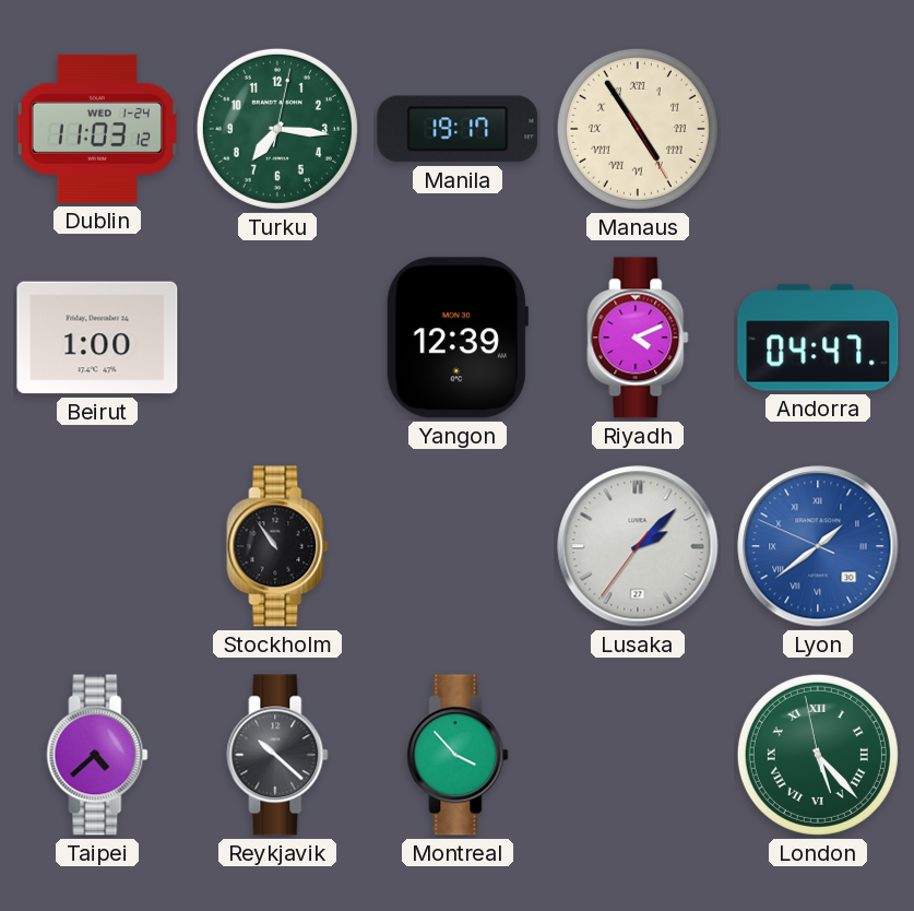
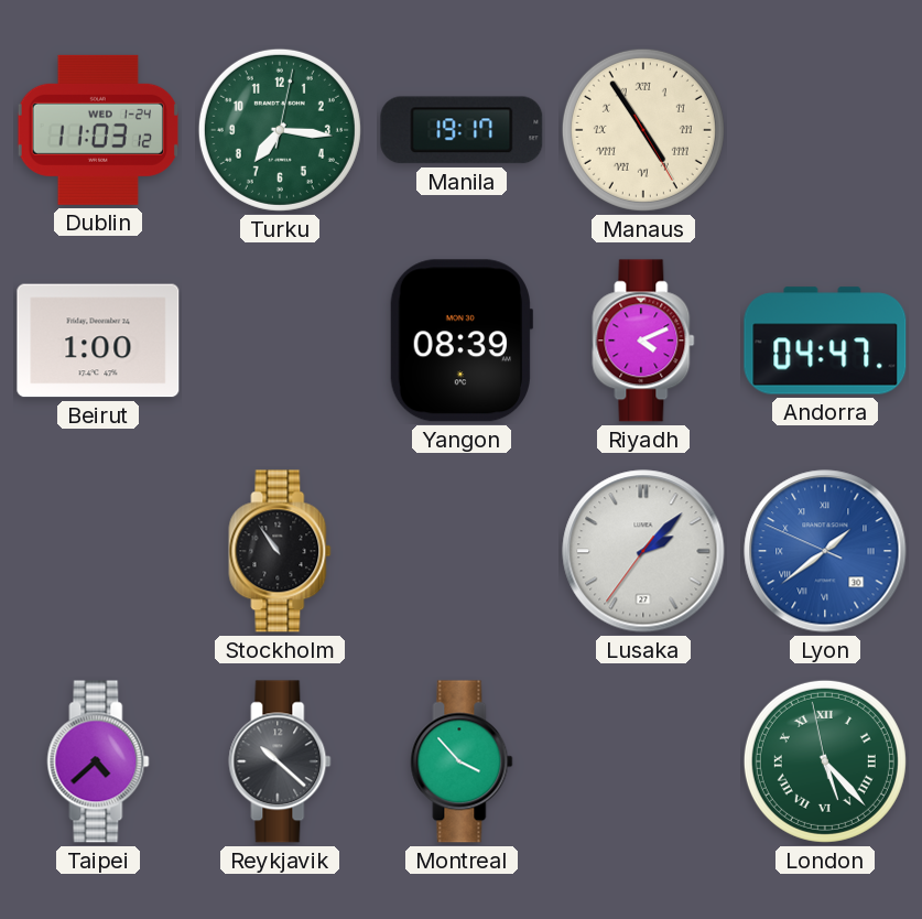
Yangon: 12:39 -> 08:39
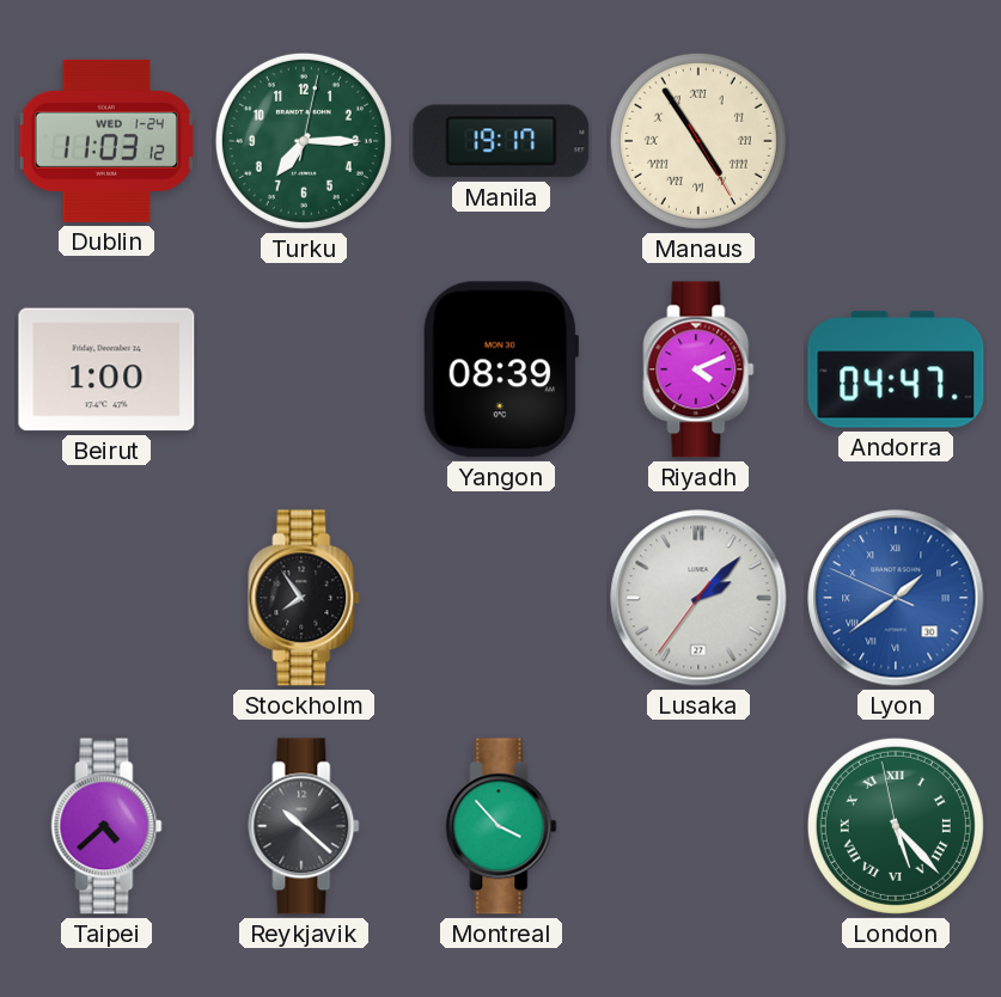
Turku: 7:16 -> 7:15
Stockholm: 10:54 -> 7:54
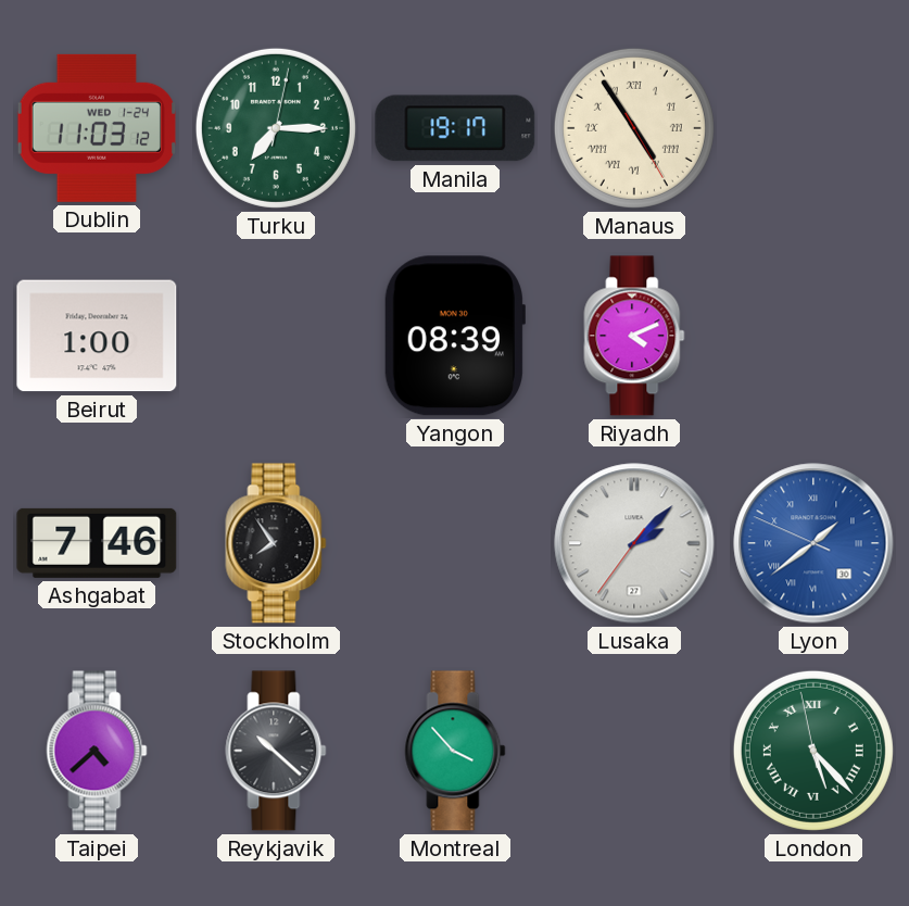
Andorra: 04:47 -> none
Ashgabat: none -> 7:46
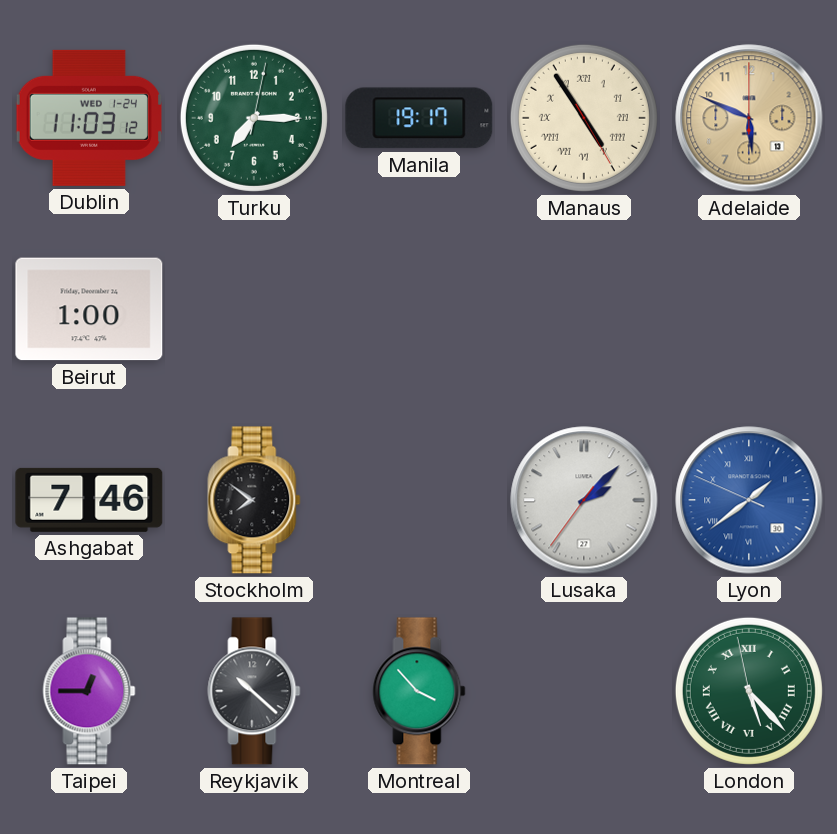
Adelaide: none -> 5:49
Yangon: 08:39 -> none
Riyadh: 4:11 -> none
Stockholm: 7:54 -> 7:51
Taipei: 4:38 -> 12:45
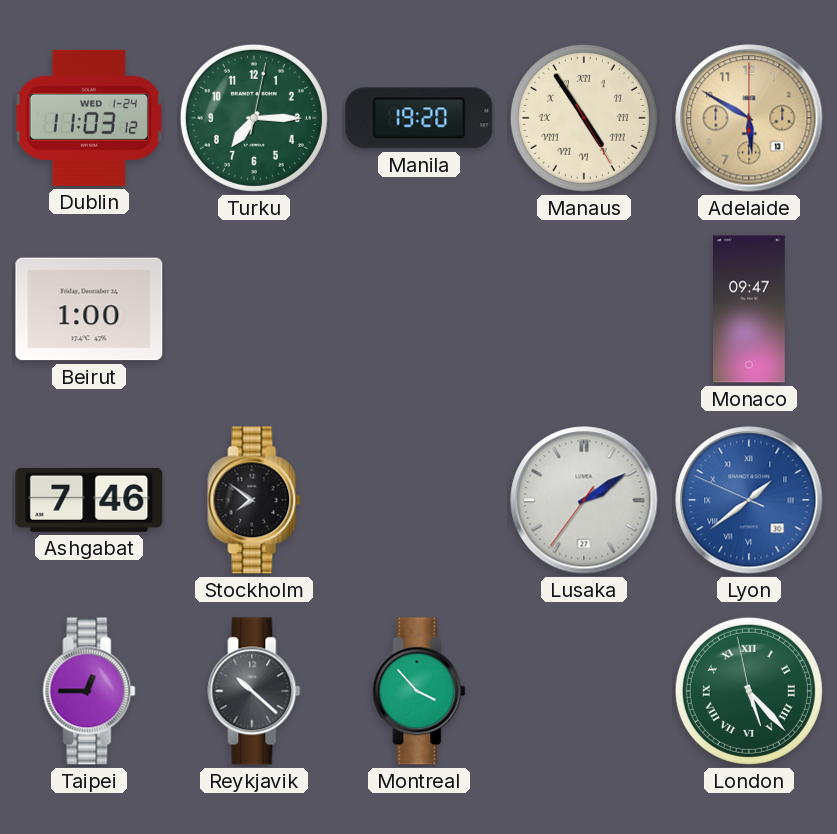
Manila: 19:17 -> 19:20
Adelaide: 5:49 -> 5:50
Monaco: none -> 09:47
Lusaka: 2:07 -> 2:09
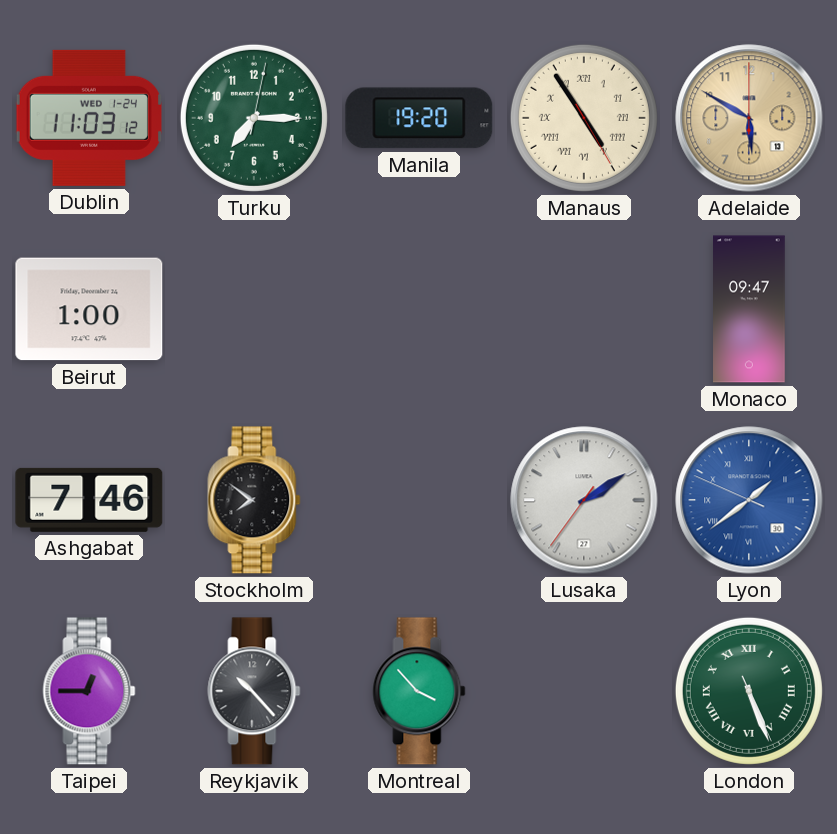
Reykjavik: 10:22 -> 10:23
London: 5:22 -> 5:26
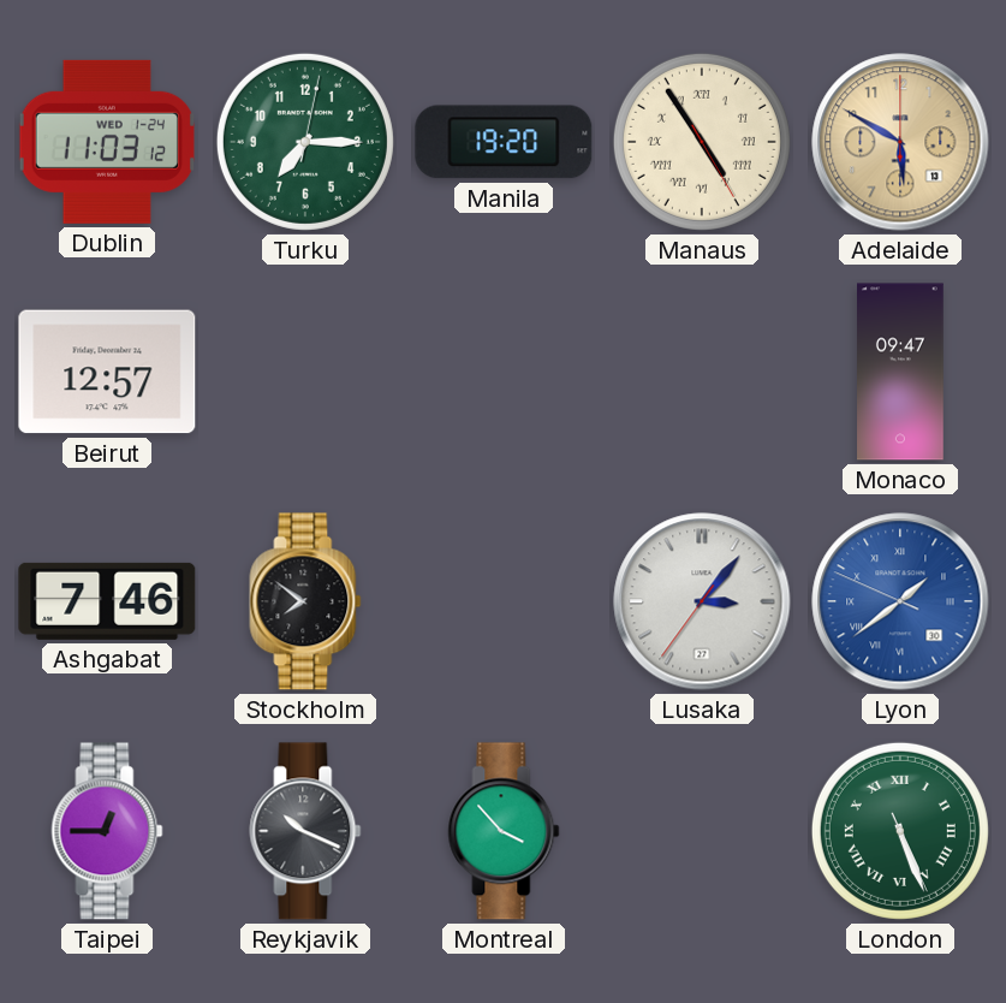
Beirut: 1:00 -> 12:57
Lusaka: 2:09 -> 3:06
Reykjavik: 10:23 -> 10:19
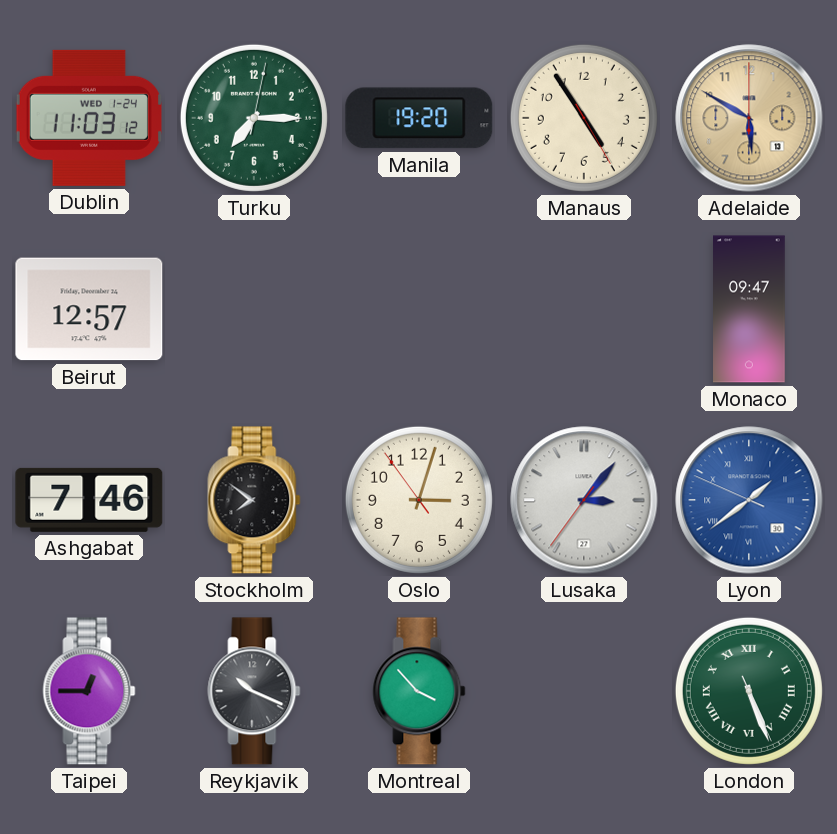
Manaus numerals: Roman -> Arabic
Oslo: none -> 3:02
